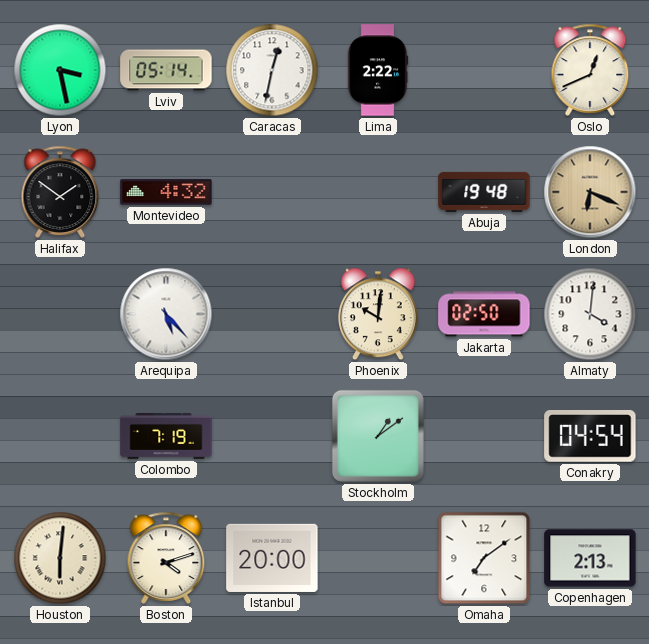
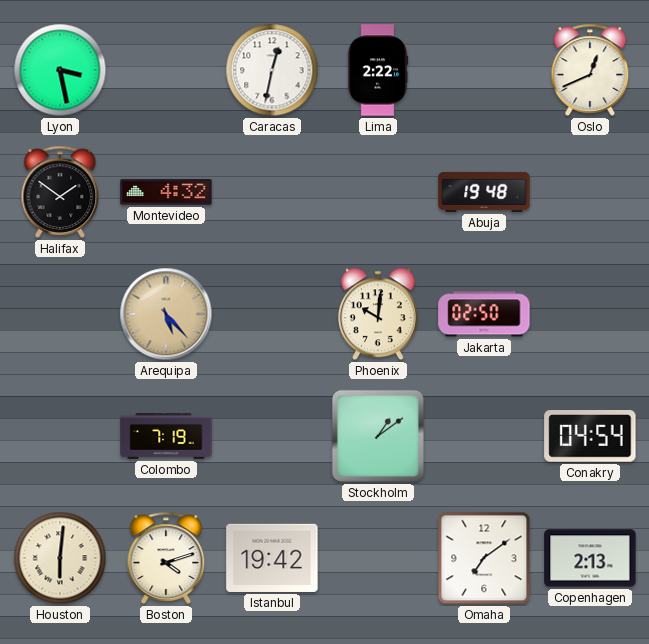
Lviv: 05:14 -> none
London: 6:19 -> none
Arequipa dial: white -> champagne
Almaty: 4:01 -> none
Istanbul: 20:00 -> 19:42
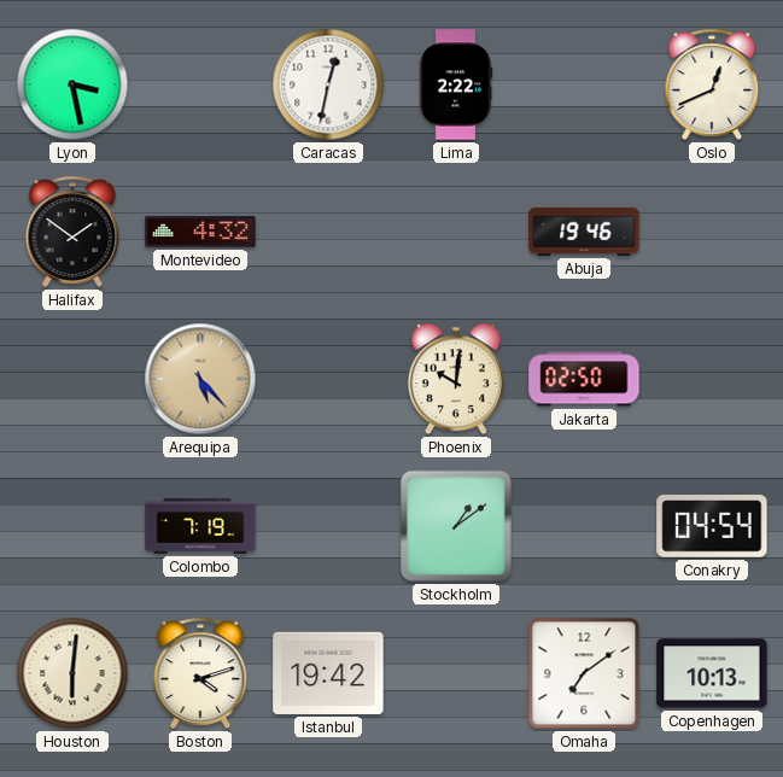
Abuja: 19:48 -> 19:46
Copenhagen: 2:13 -> 10:13
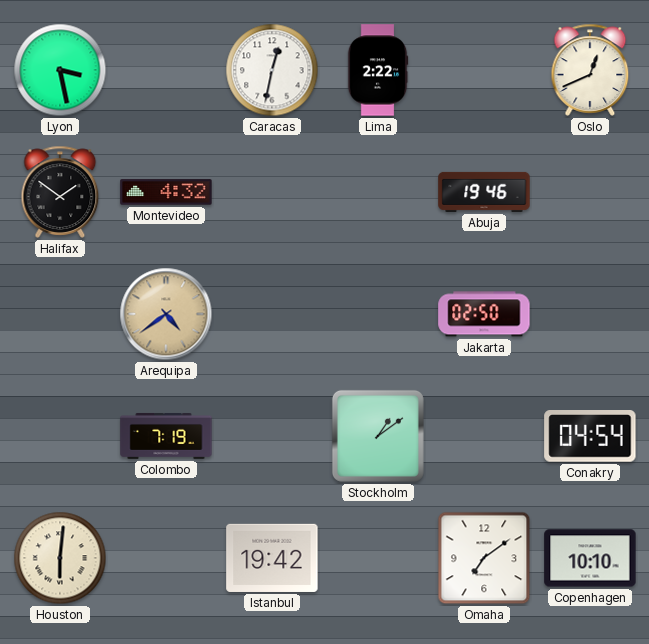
Arequipa: 5:23 -> 4:39
Phoenix: 10:01 -> none
Boston: 4:12 -> none
Copenhagen: 10:13 -> 10:10
